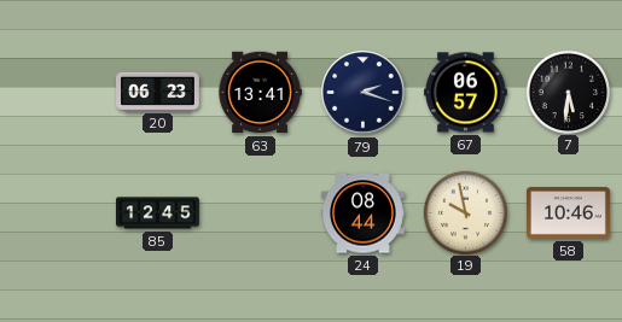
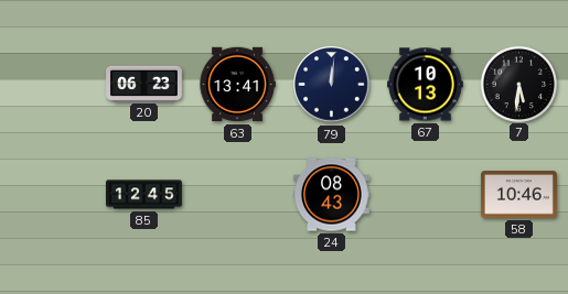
79: 2:18 -> 12:01
67: 06:57 -> 10:13
24: 08:44 -> 08:43
19: 9:58 -> none
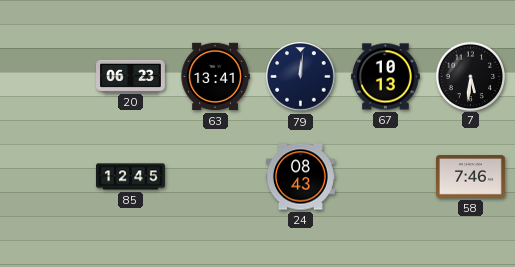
58: 10:46 -> 7:46
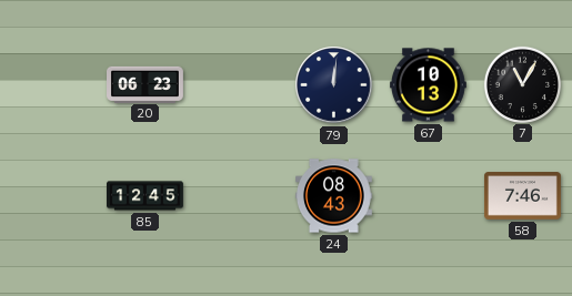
63: 13:41 -> none
7: 5:31 -> 11:05
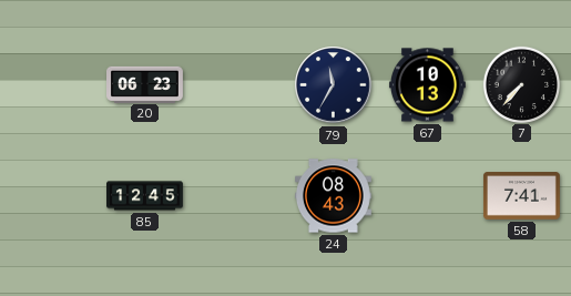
79: 12:01 -> 11:35
7: 11:05 -> 7:37
58: 7:46 -> 7:41
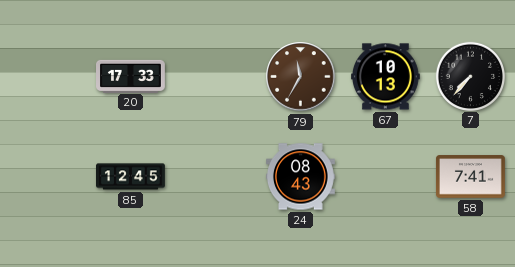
20: 06:23 -> 17:33
79 dial: navy -> brown
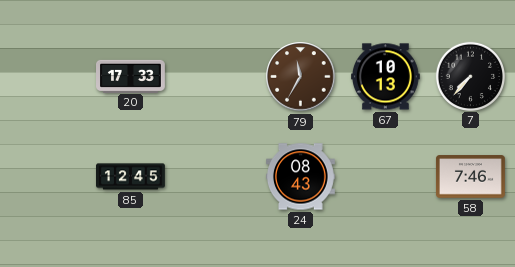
58: 7:41 -> 7:46
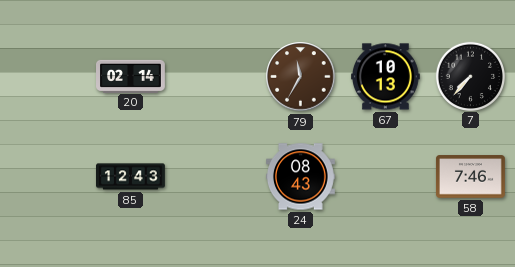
20: 17:33 -> 02:14
85: 12:45 -> 12:43
